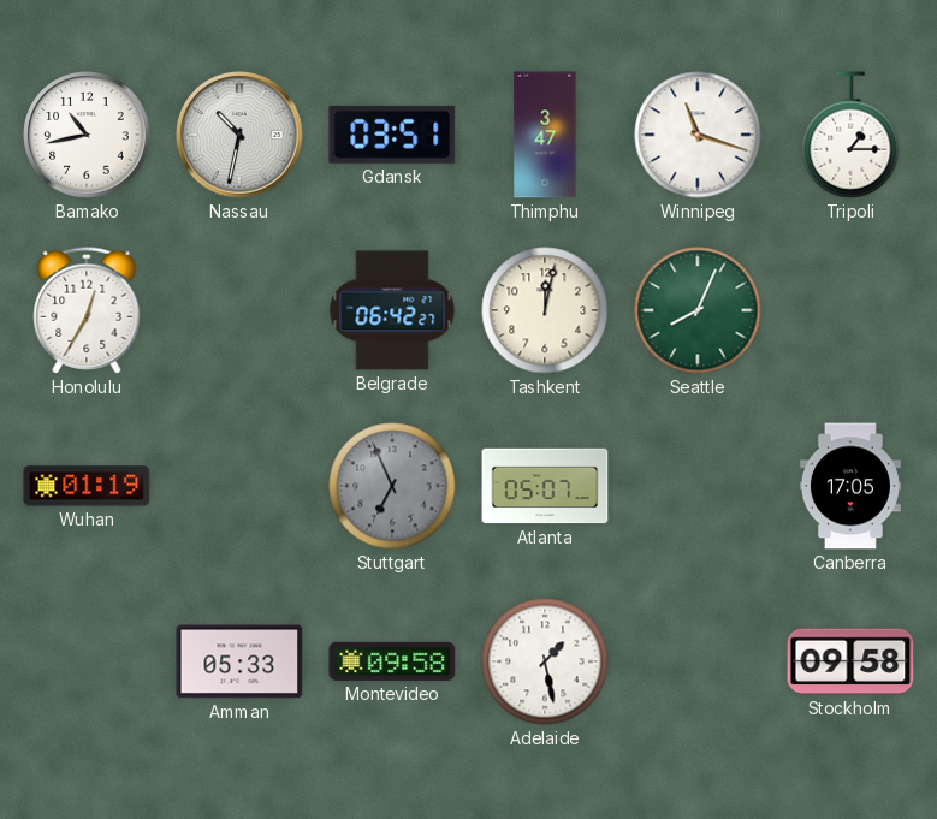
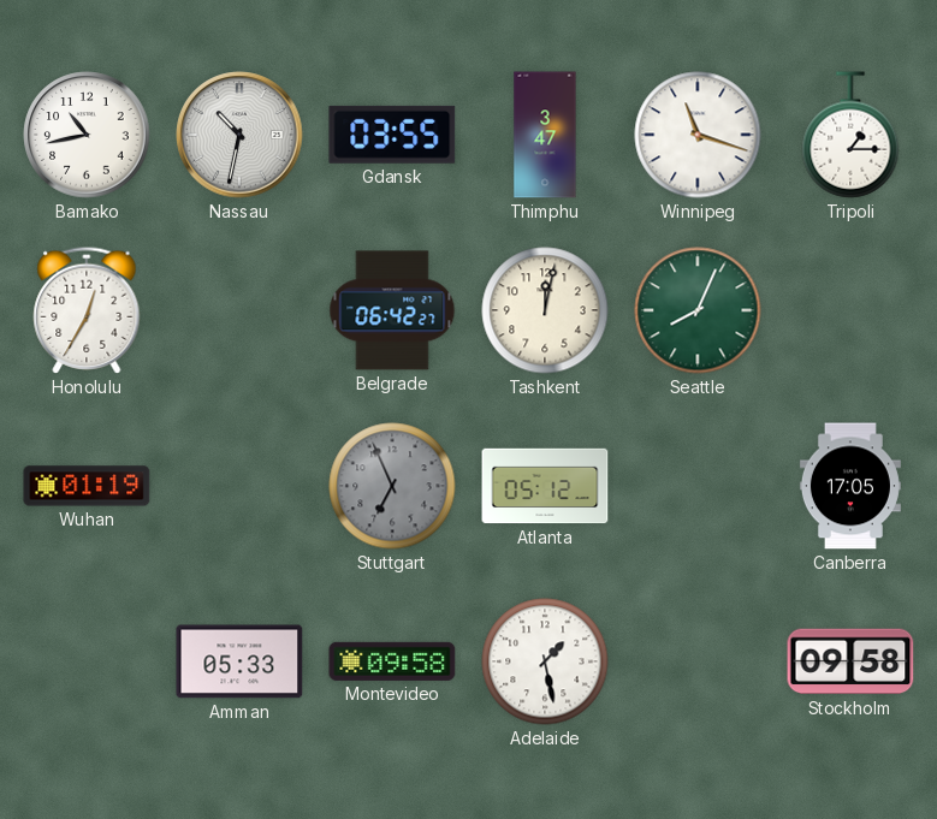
Gdansk: 03:51 -> 03:55
Atlanta: 05:07 -> 05:12
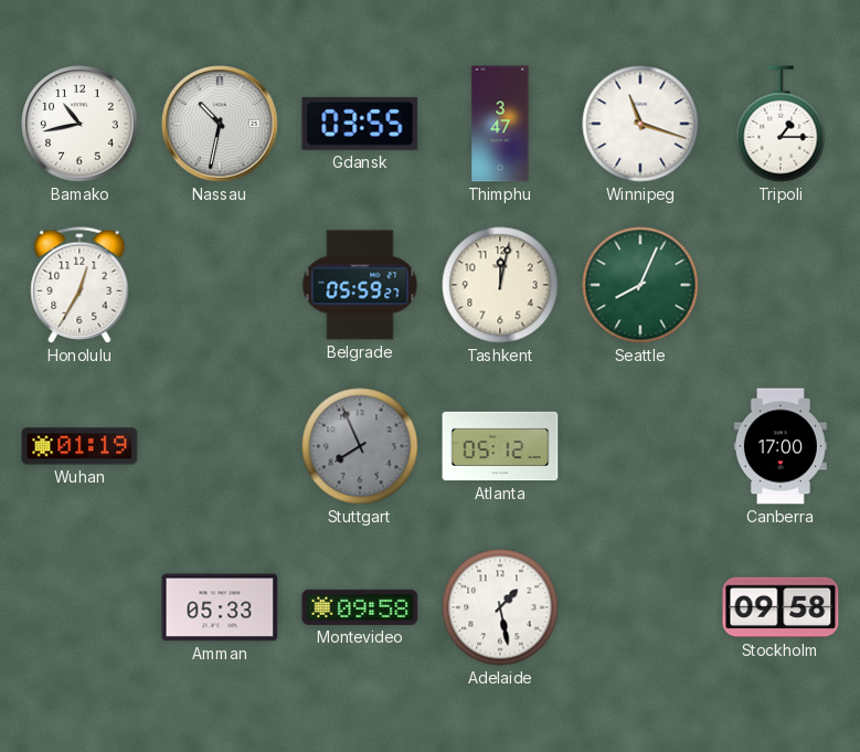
Belgrade: 06:42 -> 05:59
Stuttgart: 6:56 -> 7:56
Canberra: 17:05 -> 17:00
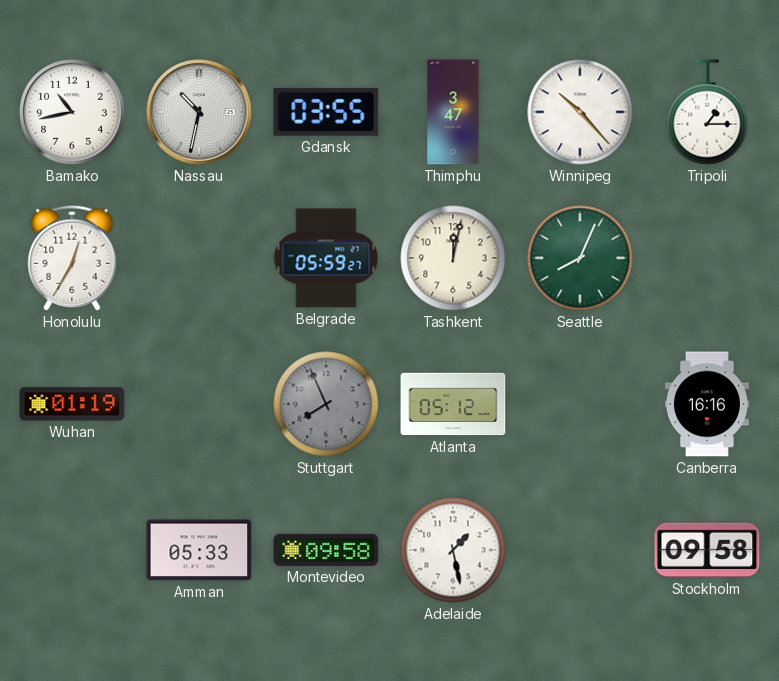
Winnipeg: 11:18 -> 10:23
Canberra: 17:00 -> 16:16
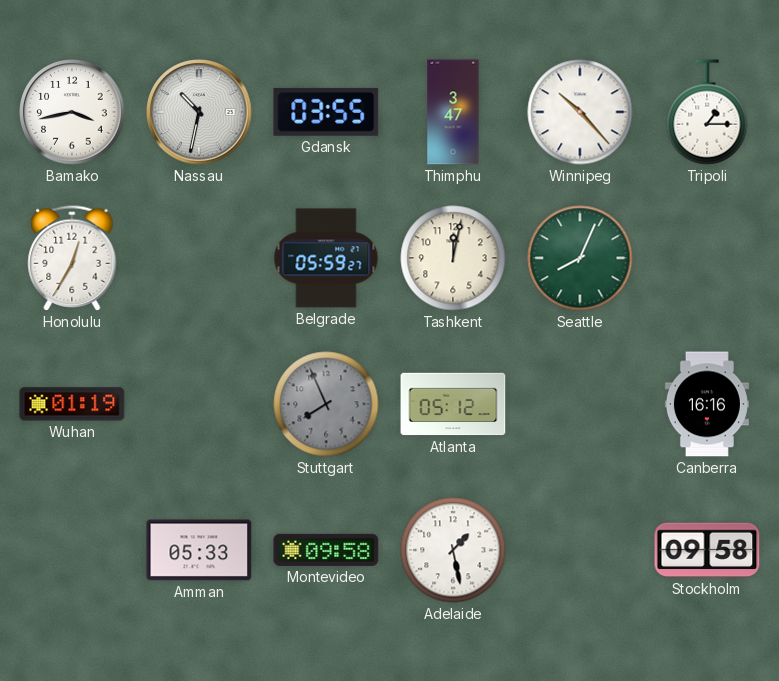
Bamako: 10:43 -> 3:43
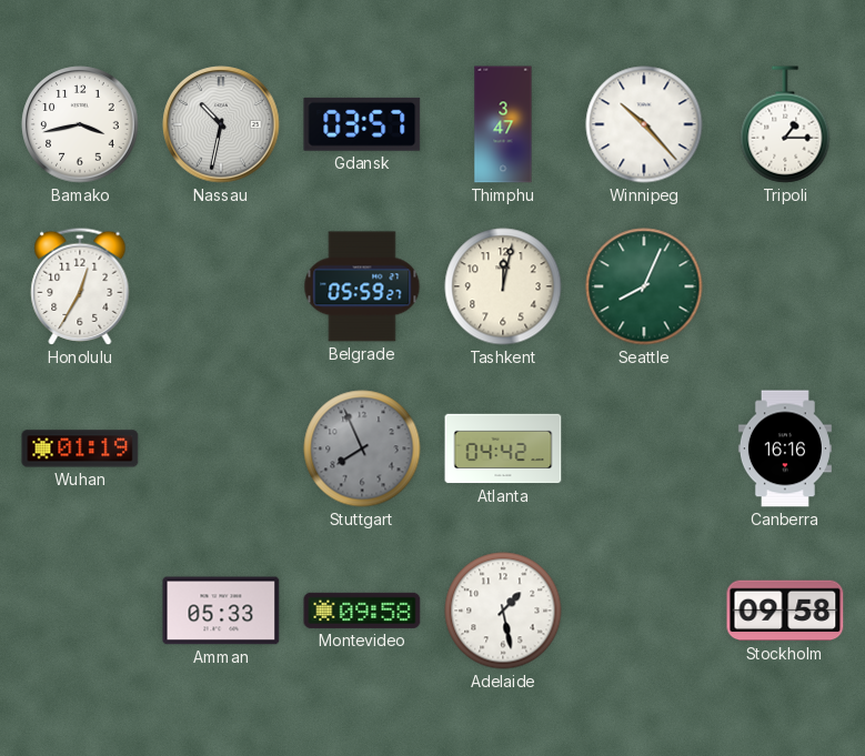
Gdansk: 03:55 -> 03:57
Atlanta: 05:12 -> 04:42
